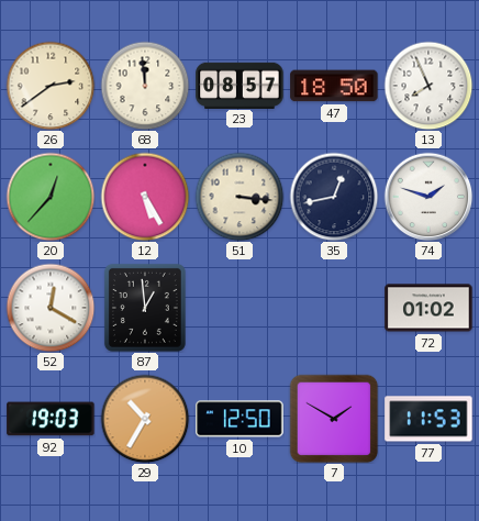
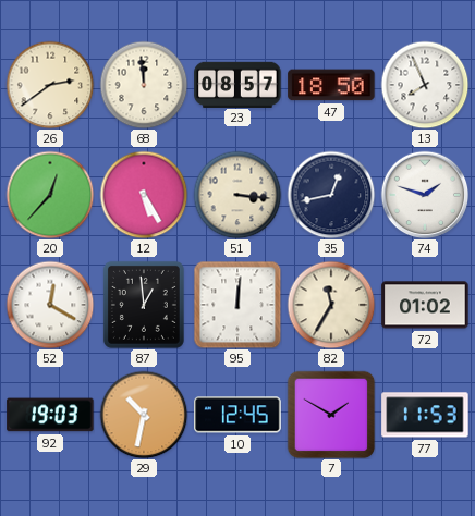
95: none -> 12:01
82: none -> 11:35
29: 10:35 -> 10:32
10: 12:50 -> 12:45
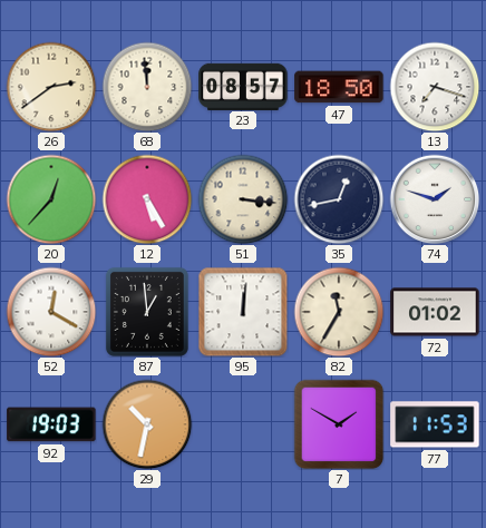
13: 7:56 -> 7:18
10: 12:45 -> none
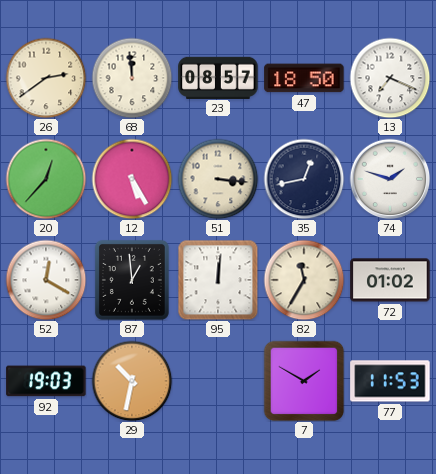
13: 7:18 -> 7:19
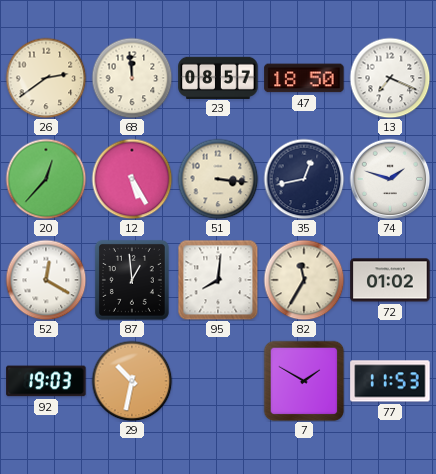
95: 12:01 -> 8:01
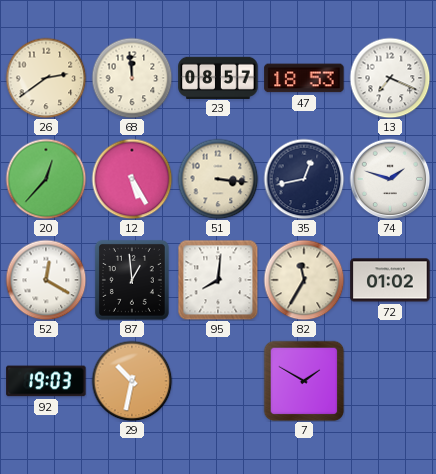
47: 18:50 -> 18:53
77: 11:53 -> none
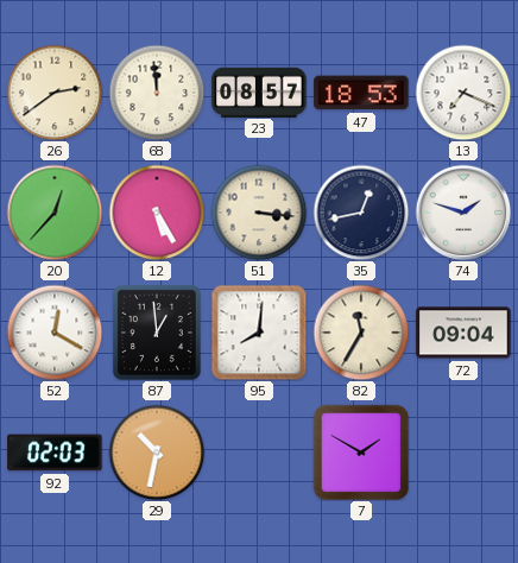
72: 01:02 -> 09:04
92: 19:03 -> 02:03
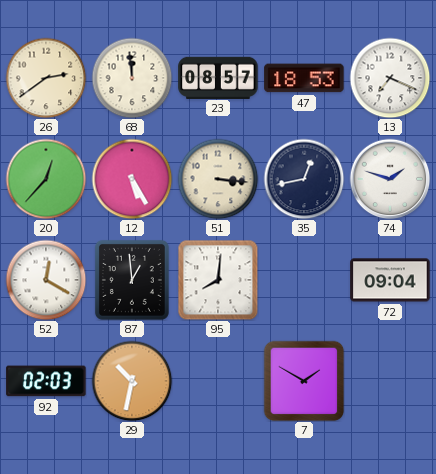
82: 11:35 -> none
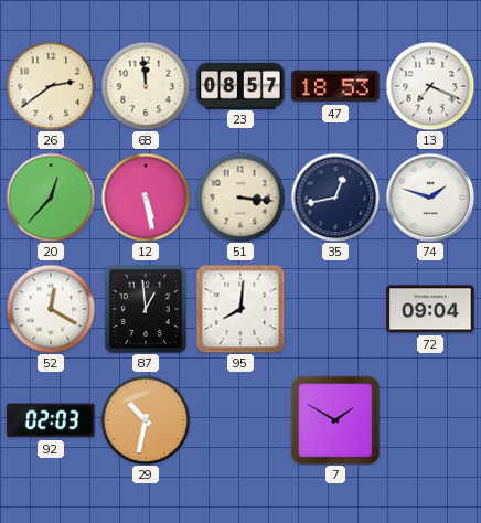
12: 5:25 -> 5:28
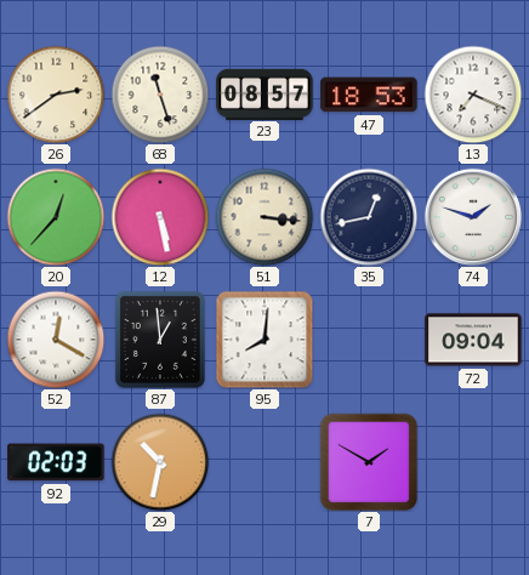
68: 11:59 -> 11:27
